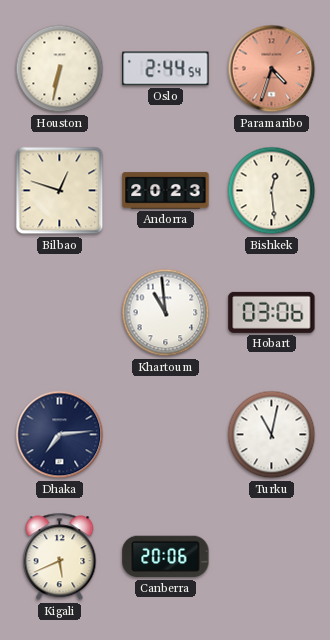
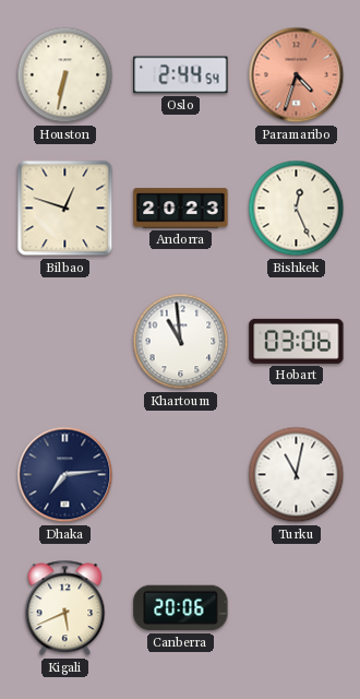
Bishkek: 12:29 -> 12:26
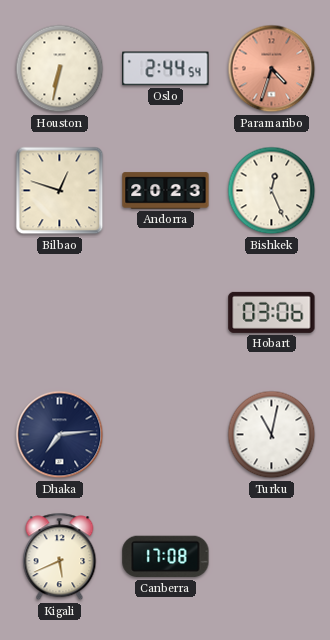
Khartoum: 10:59 -> none
Canberra: 20:06 -> 17:08
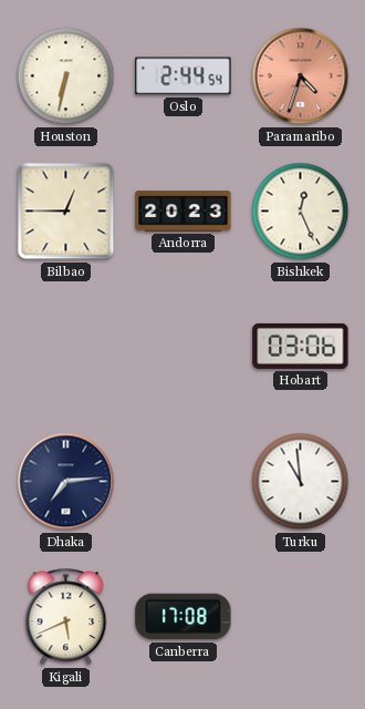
Bilbao: 12:48 -> 12:45
Turku: 11:02 -> 10:59
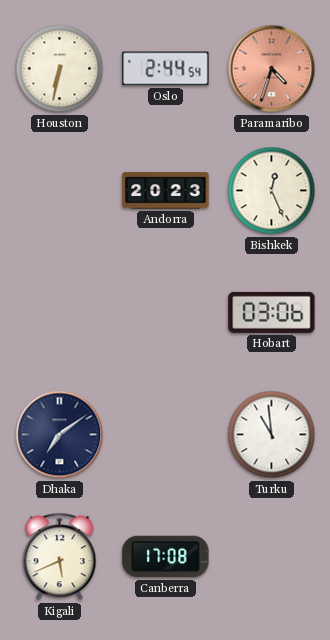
Bilbao: 12:45 -> none
Dhaka: 7:14 -> 7:09
